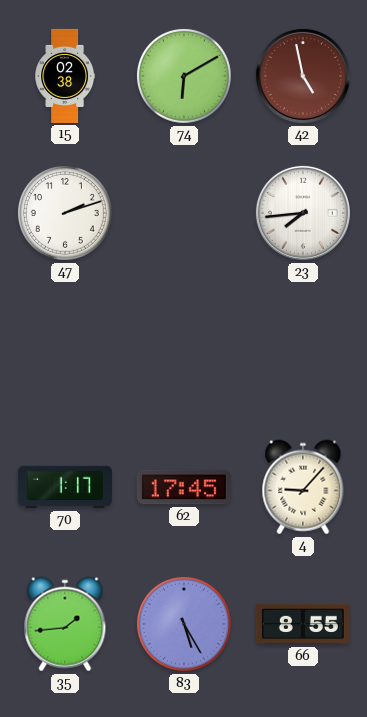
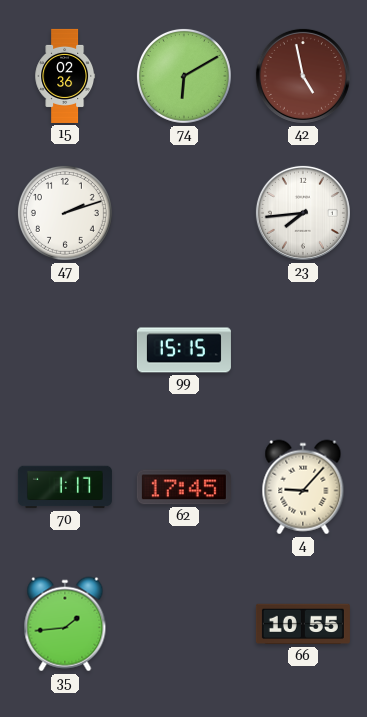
15: 02:38 -> 02:36
99: none -> 15:15
83: 5:25 -> none
66: 8:55 -> 10:55
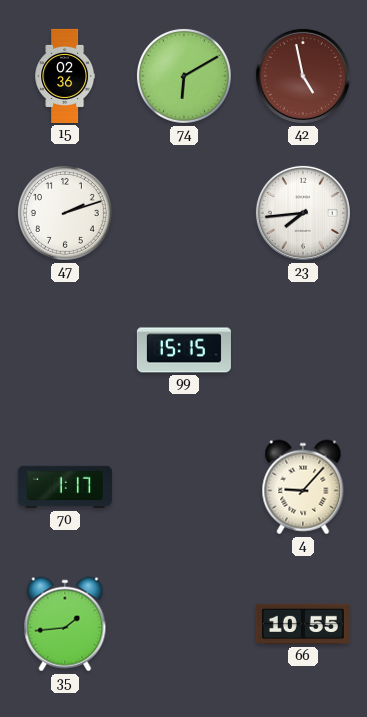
62: 17:45 -> none
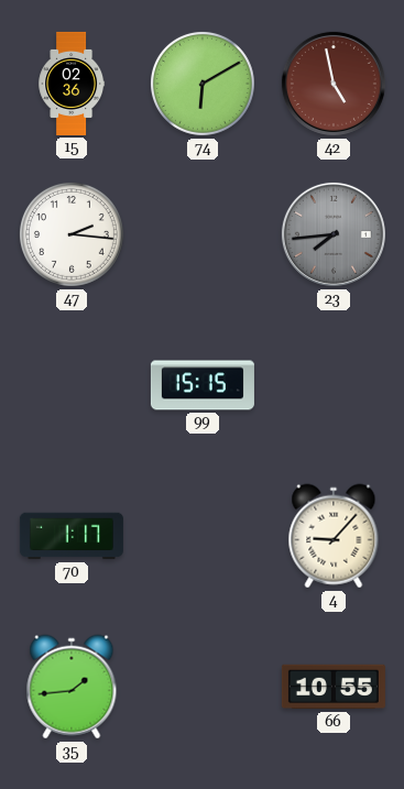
47: 2:12 -> 2:16
23 dial: white -> grey
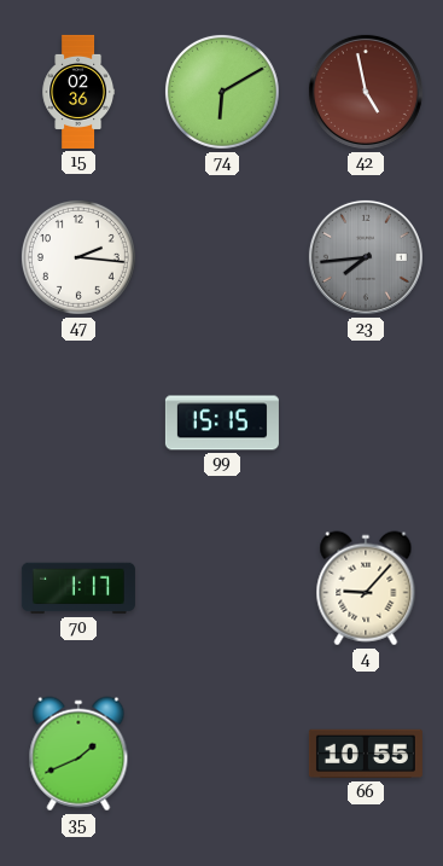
35: 1:44 -> 1:41
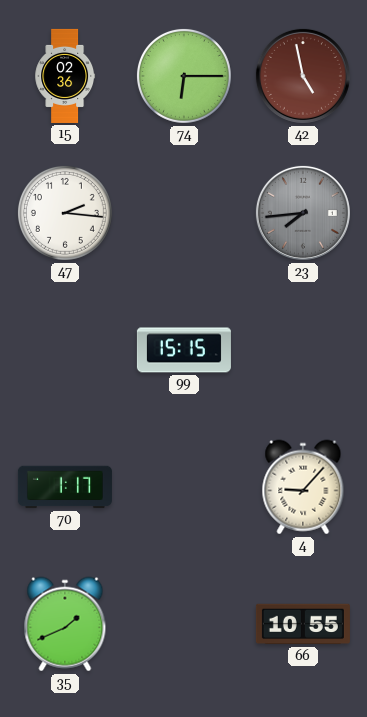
74: 6:10 -> 6:15
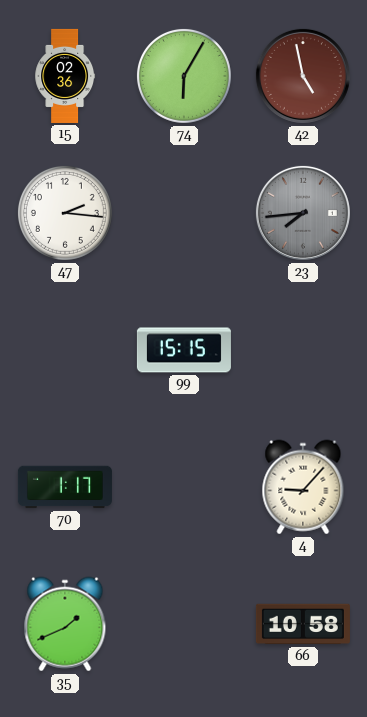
74: 6:15 -> 6:05
66: 10:55 -> 10:58
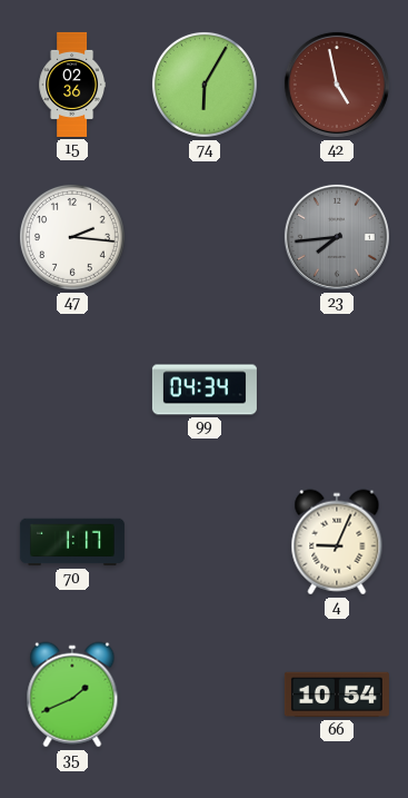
99: 15:15 -> 04:34
4: 9:07 -> 9:04
66: 10:58 -> 10:54
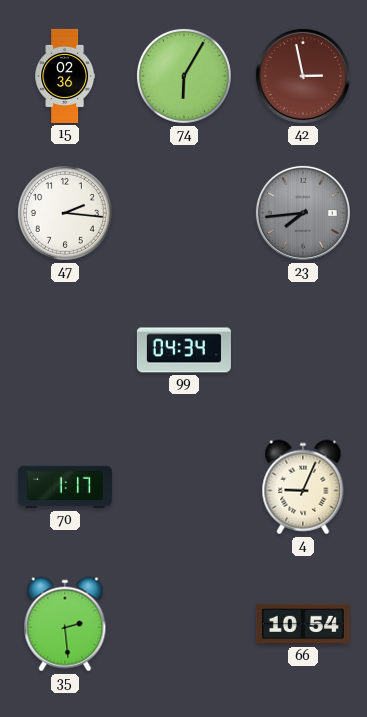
42: 4:58 -> 2:58
35: 1:41 -> 2:29
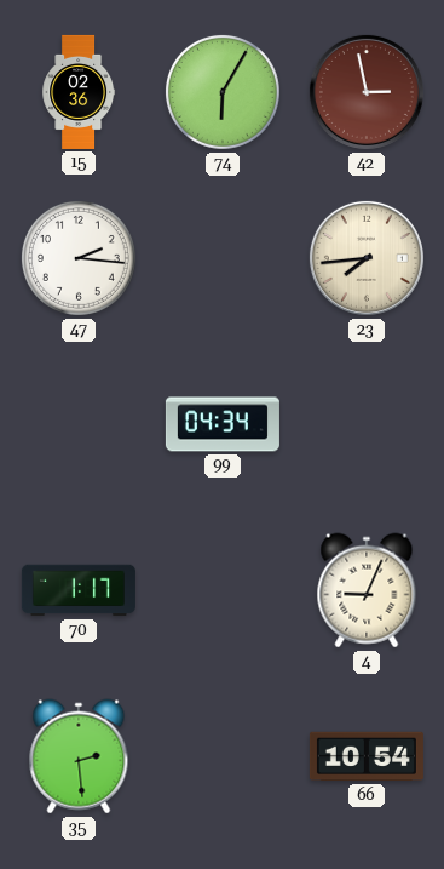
23 dial: grey -> cream
